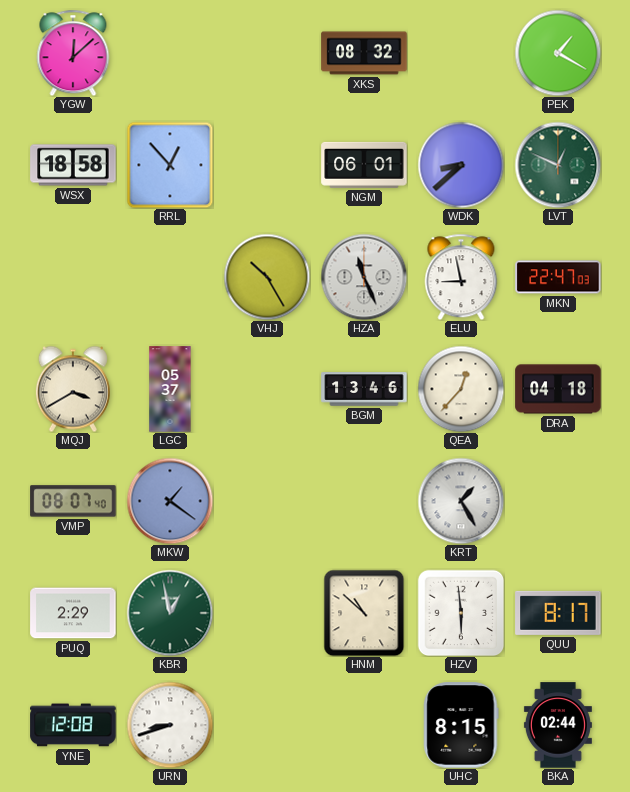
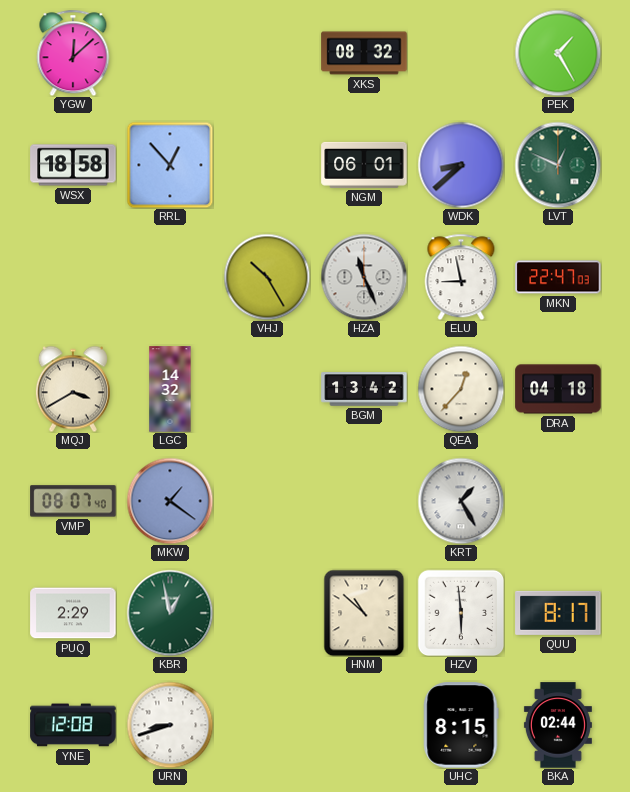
PEK: 1:20 -> 1:25
LGC: 05:37 -> 14:32
BGM: 13:46 -> 13:42
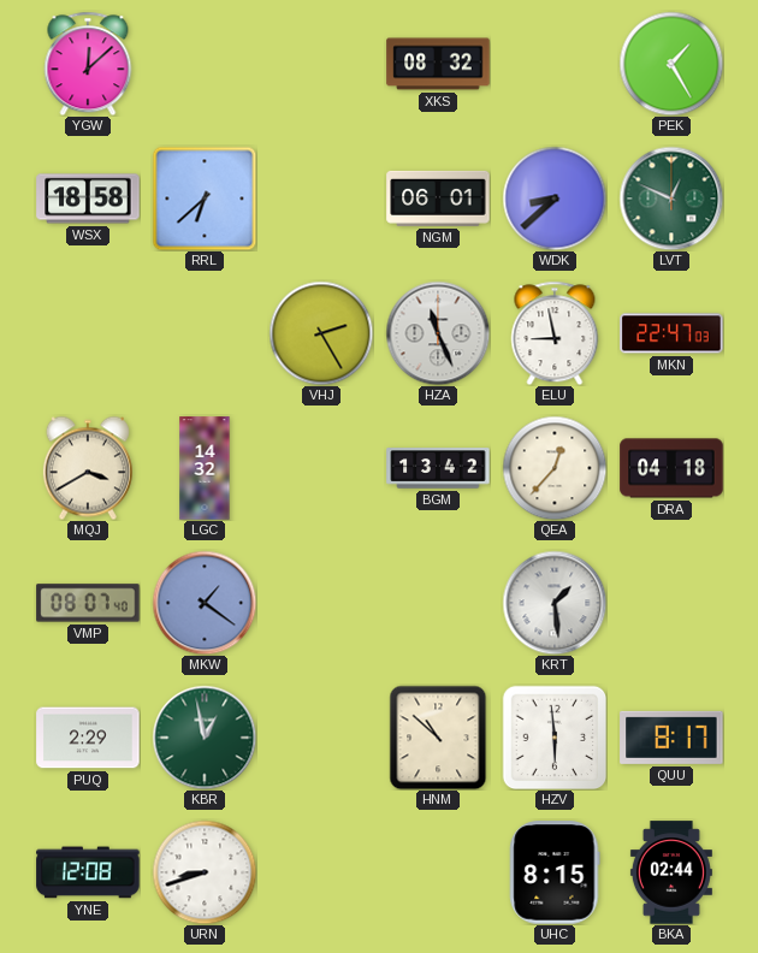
RRL: 12:53 -> 6:38
VHJ: 10:25 -> 2:25
KRT: 1:25 -> 1:29
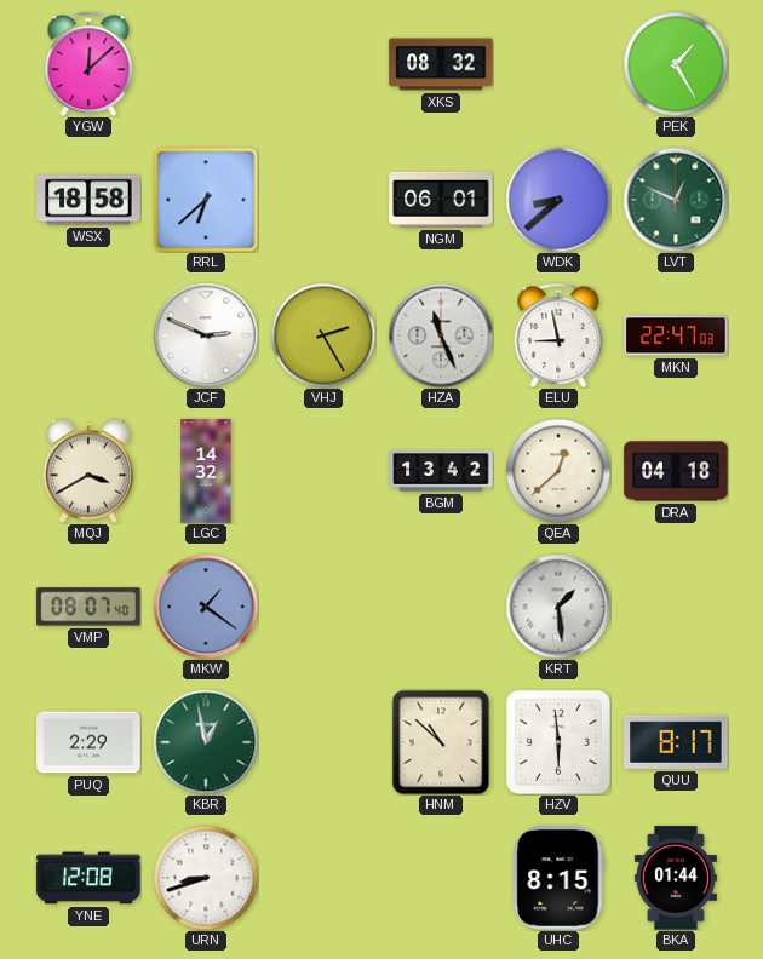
JCF: none -> 2:49
QEA: 12:37 -> 12:38
BKA: 02:44 -> 01:44
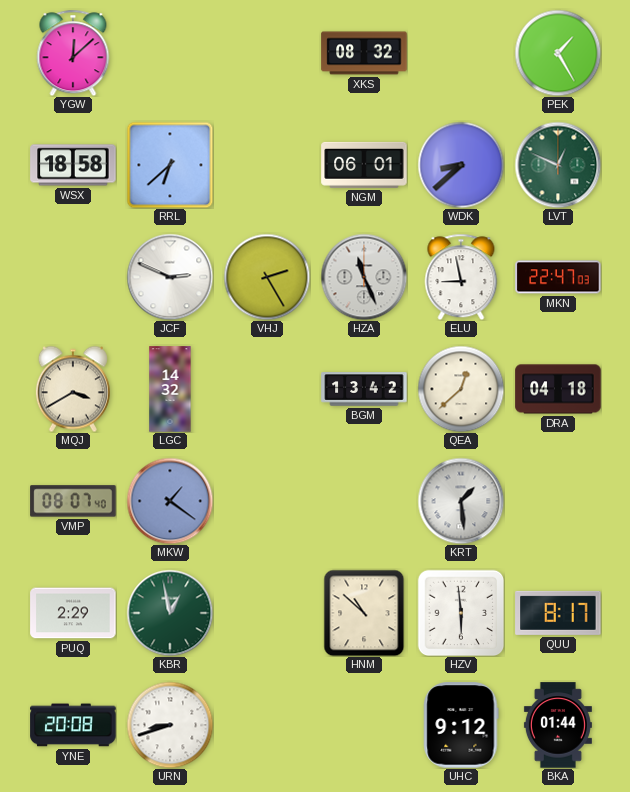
YNE: 12:08 -> 20:08
UHC: 8:15 -> 9:12
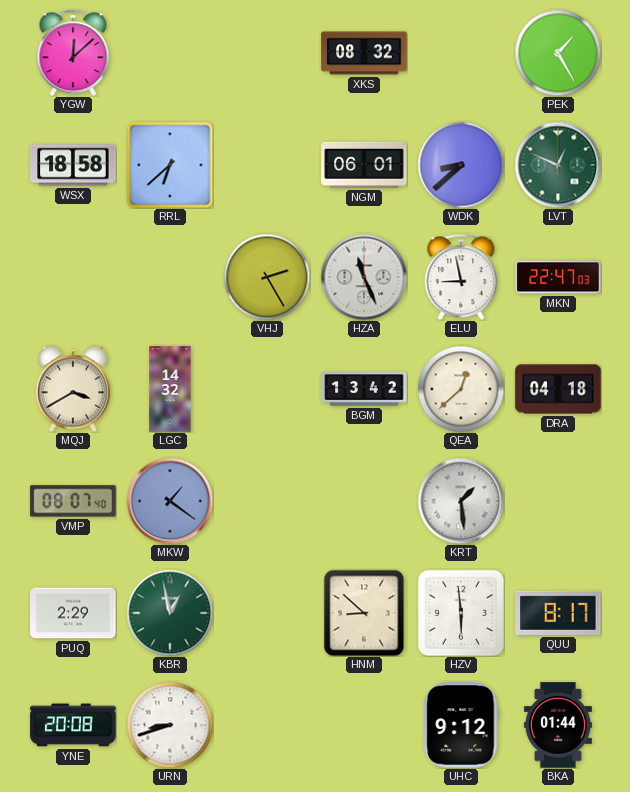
JCF: 2:49 -> none
HNM: 10:52 -> 8:52
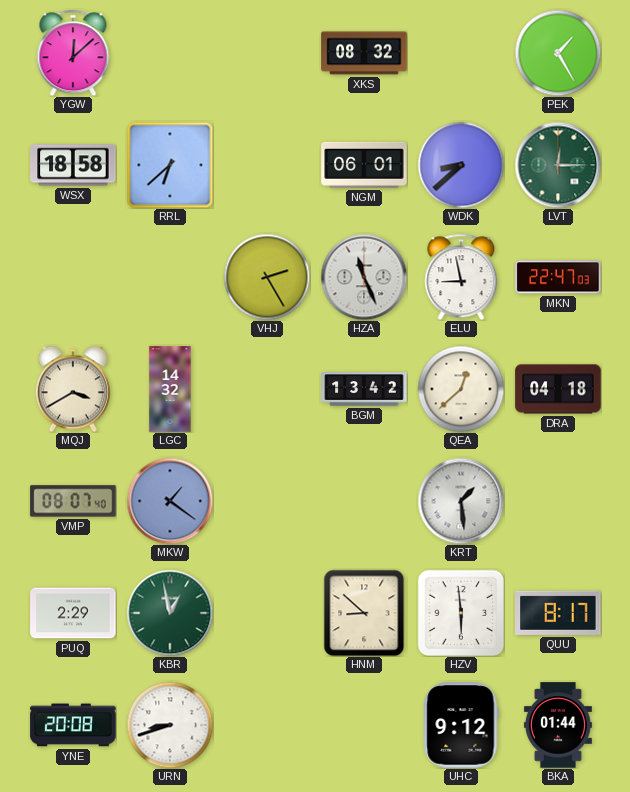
LVT: 12:49 -> 12:15
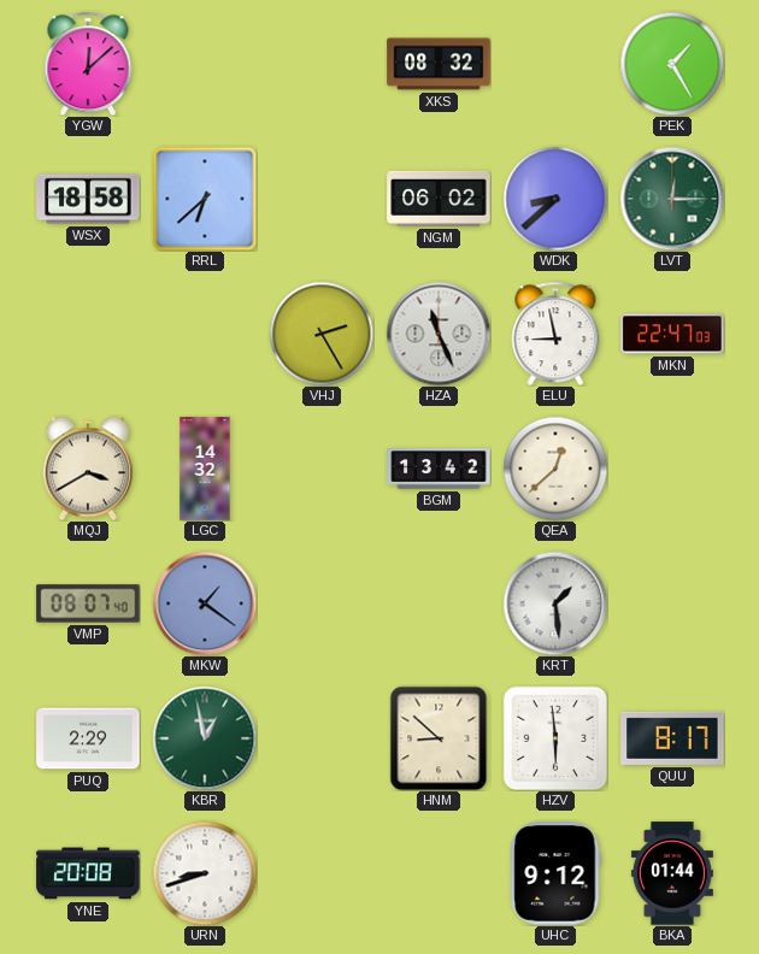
NGM: 06:01 -> 06:02
DRA: 04:18 -> none
